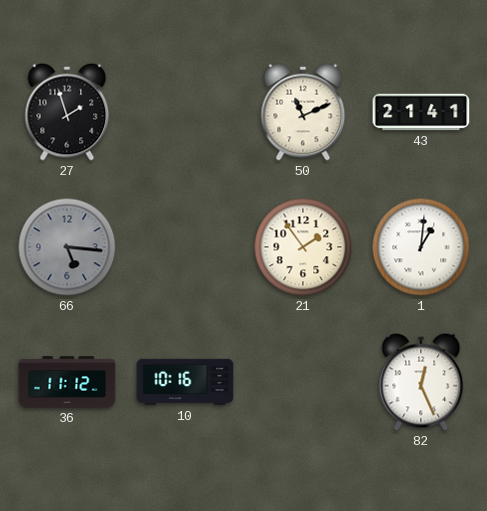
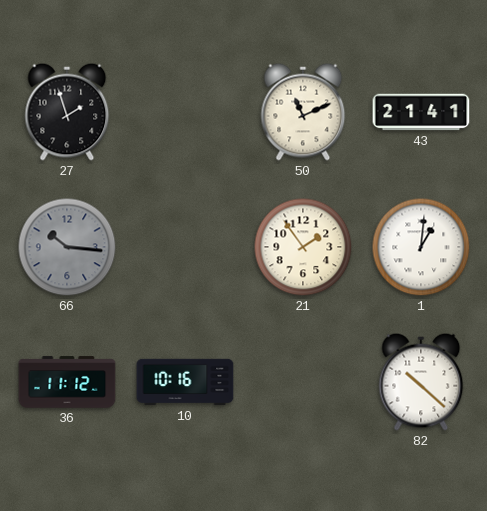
66: 5:16 -> 10:16
82: 12:26 -> 10:22
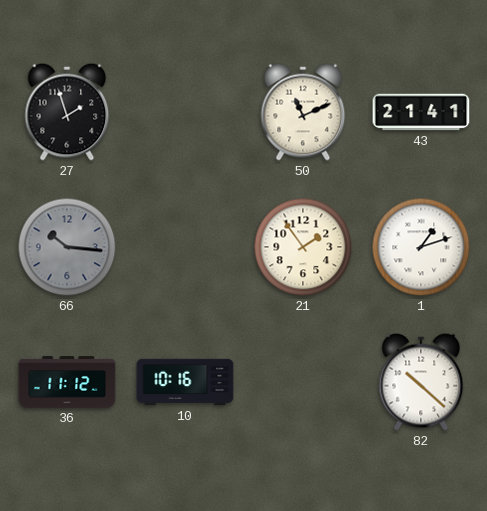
1: 1:01 -> 1:12
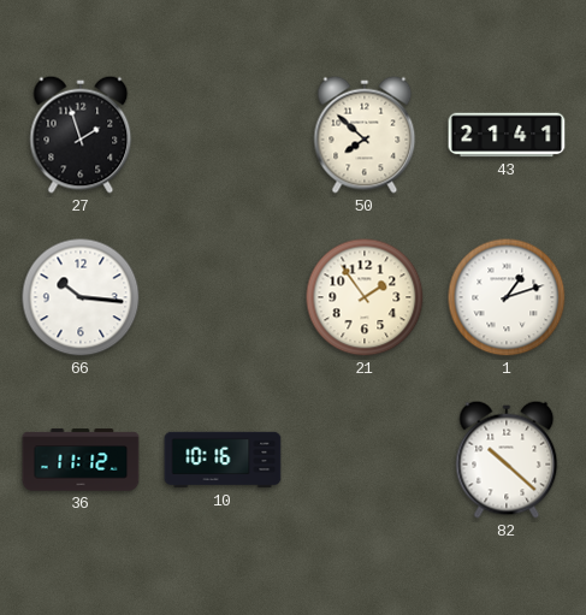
50: 11:11 -> 7:52
66 dial: grey -> white
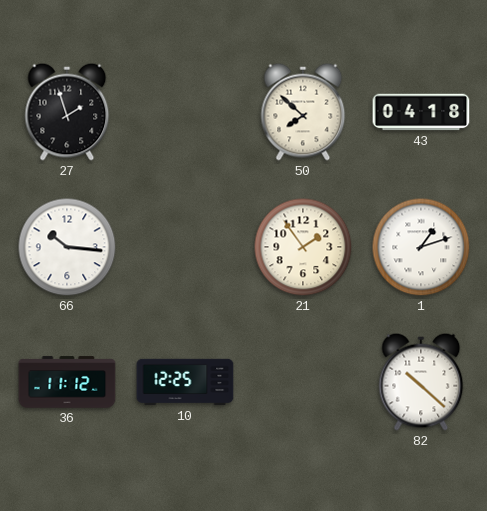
43: 21:41 -> 04:18
10: 10:16 -> 12:25
